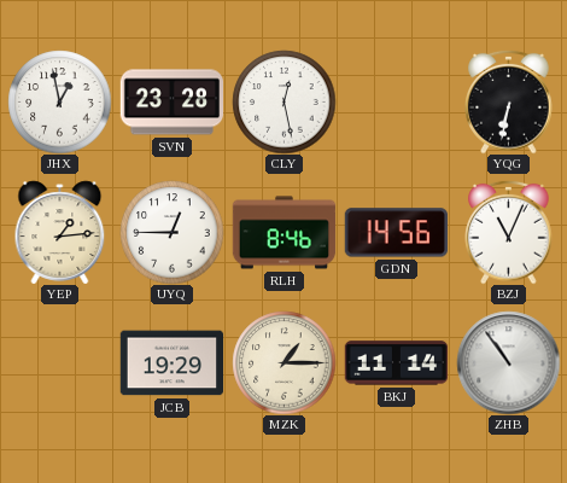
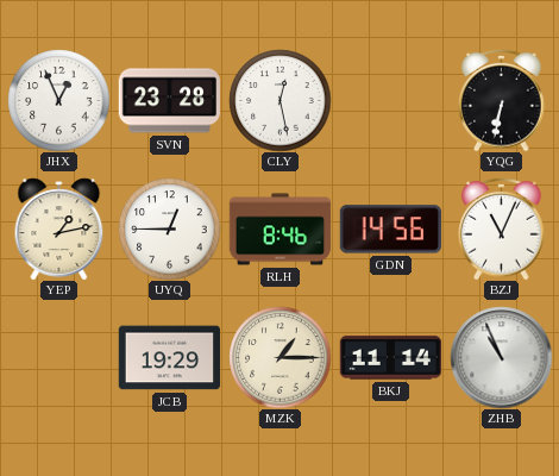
JHX: 12:58 -> 12:56
YEP: 1:14 -> 1:13
ZHB: 10:54 -> 10:56
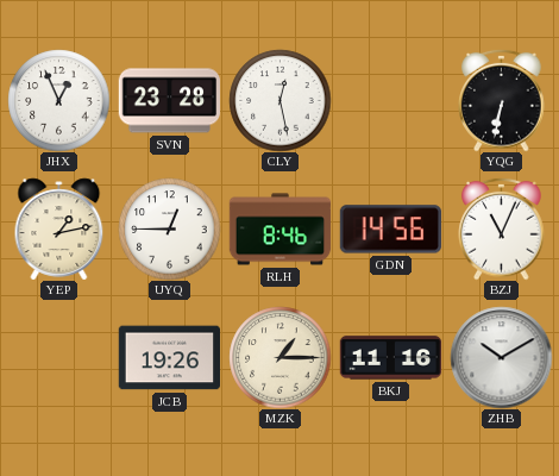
JCB: 19:29 -> 19:26
BKJ: 11:14 -> 11:16
ZHB: 10:56 -> 10:10
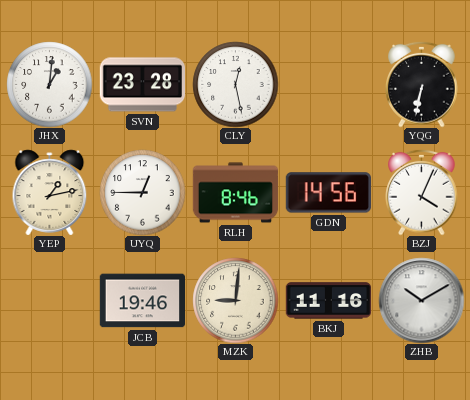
JHX: 12:56 -> 1:01
BZJ: 11:04 -> 4:04
JCB: 19:26 -> 19:46
MZK: 1:15 -> 9:01
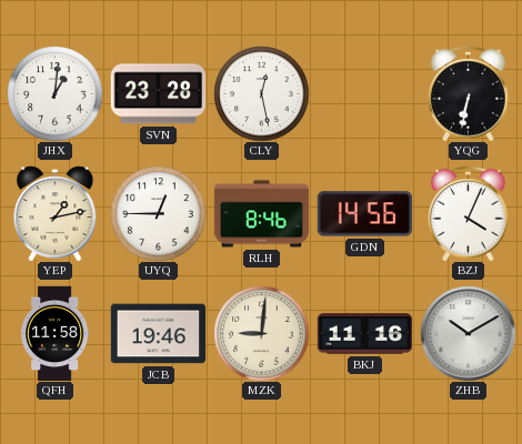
QFH: none -> 11:58
